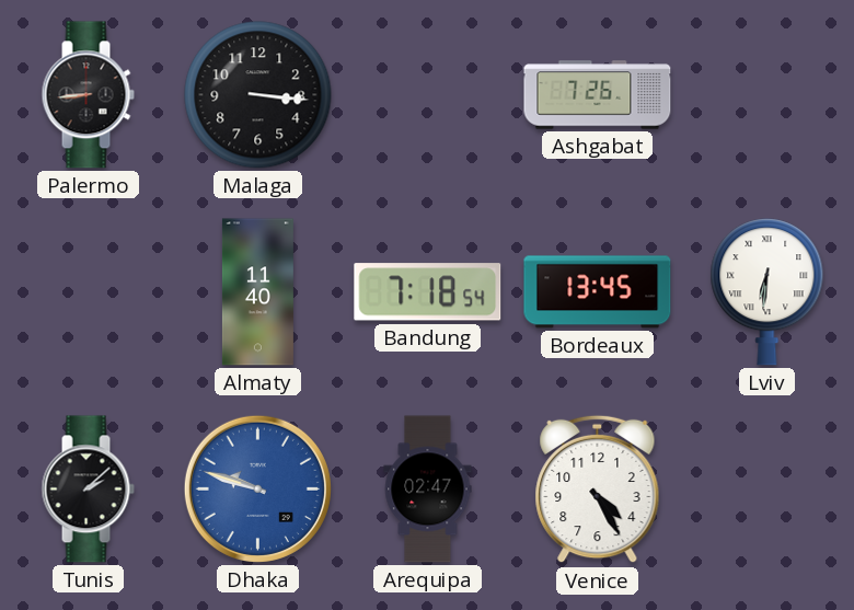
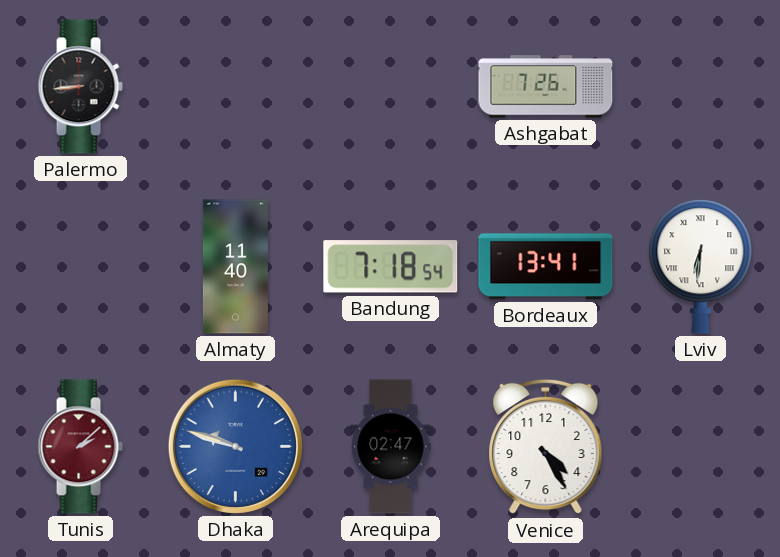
Malaga: 3:16 -> none
Bordeaux: 13:45 -> 13:41
Tunis dial: black -> burgundy
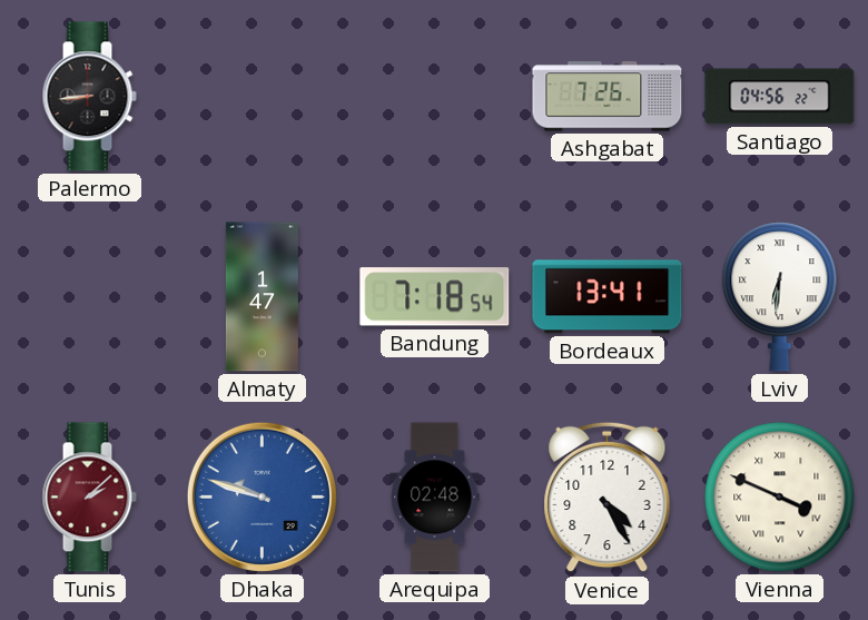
Santiago: none -> 04:56
Almaty: 11:40 -> 1:47
Arequipa: 02:47 -> 02:48
Vienna: none -> 3:49
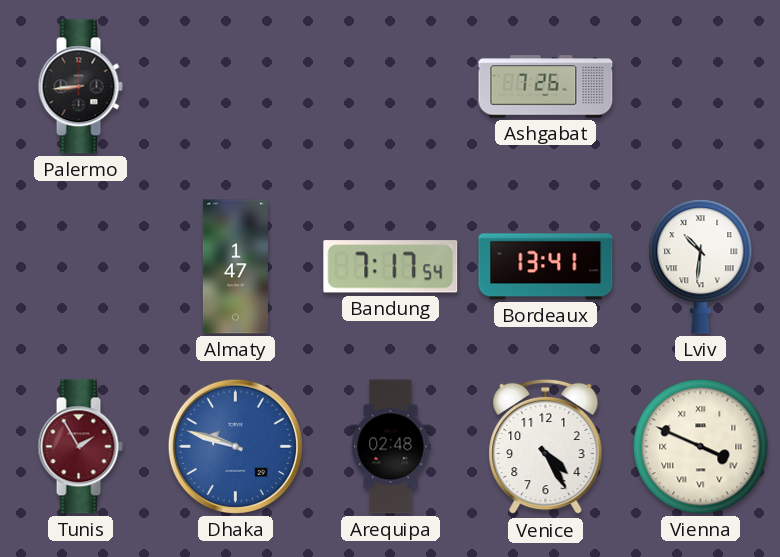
Santiago: 04:56 -> none
Bandung: 7:18 -> 7:17
Lviv: 6:31 -> 10:31
Tunis: 2:08 -> 1:55
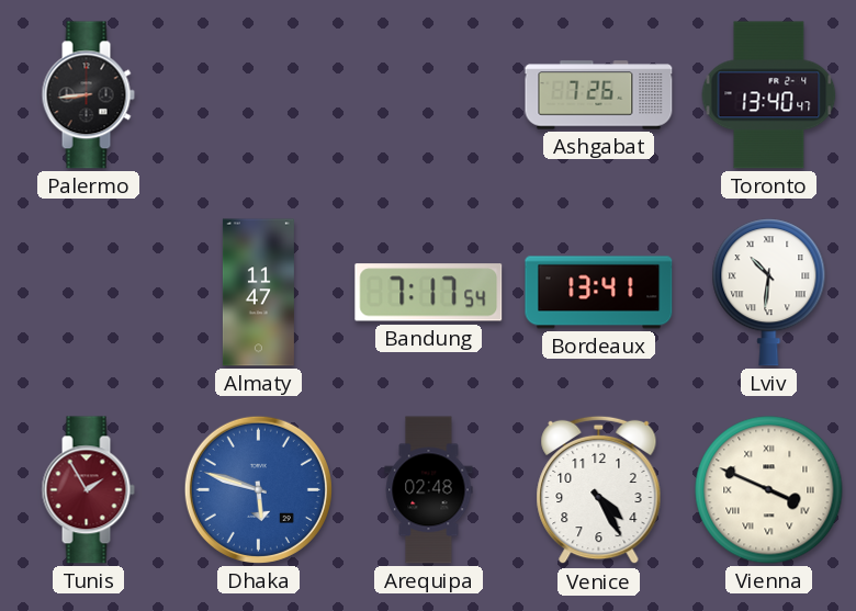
Toronto: none -> 13:40
Almaty: 1:47 -> 11:47
Dhaka: 9:48 -> 5:48
